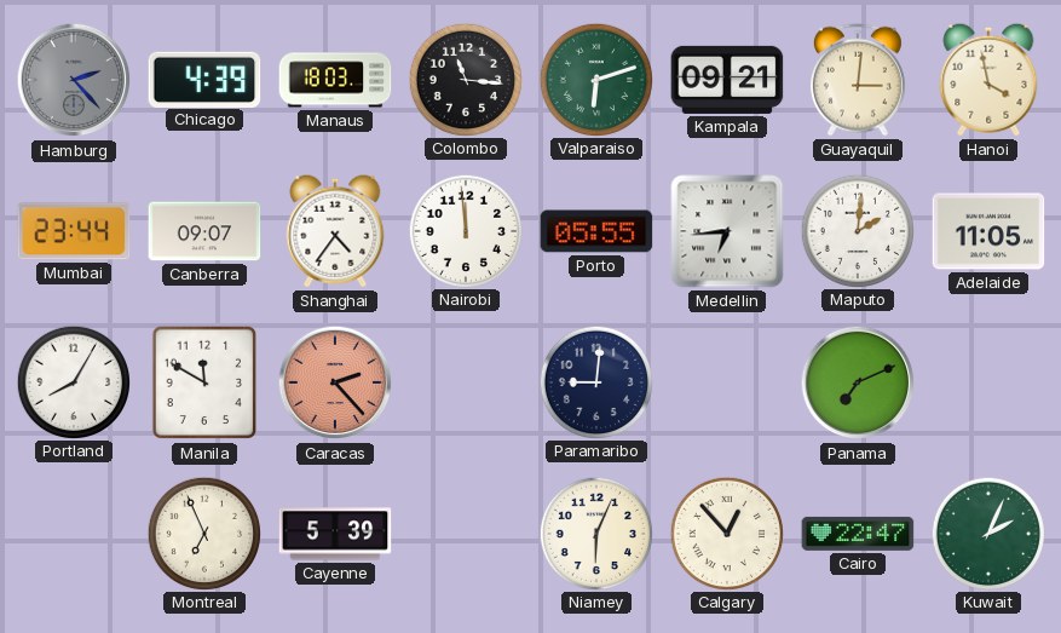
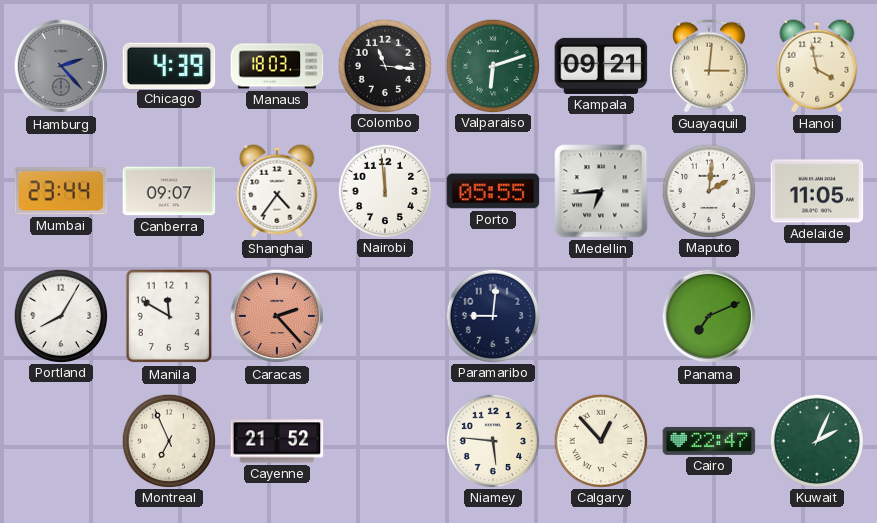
Cayenne: 5:39 -> 21:52
Niamey: 6:04 -> 5:46
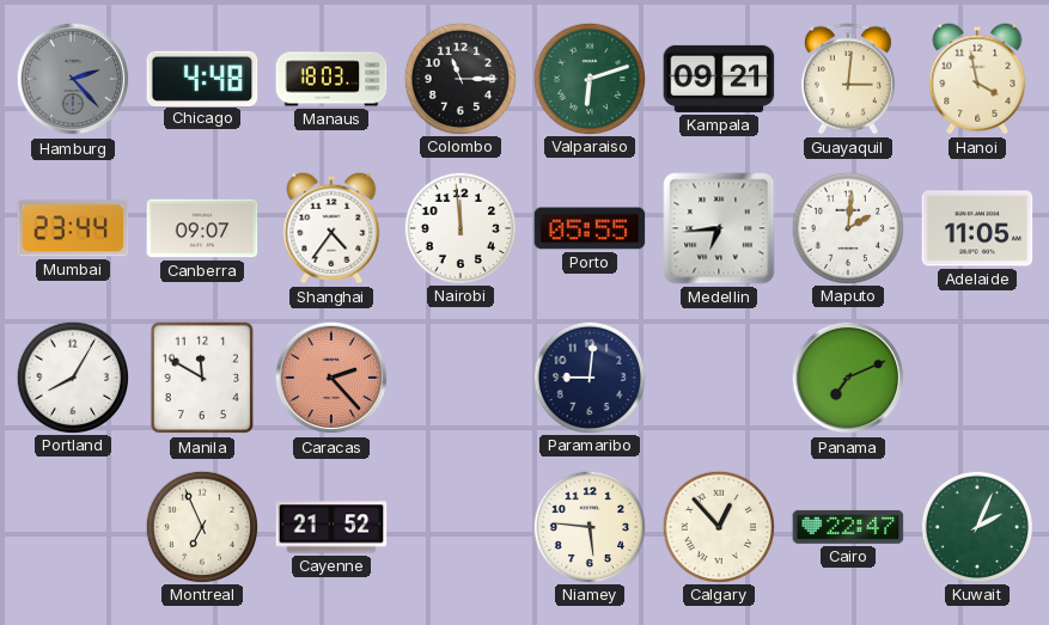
Chicago: 4:39 -> 4:48
Colombo: 11:16 -> 11:15
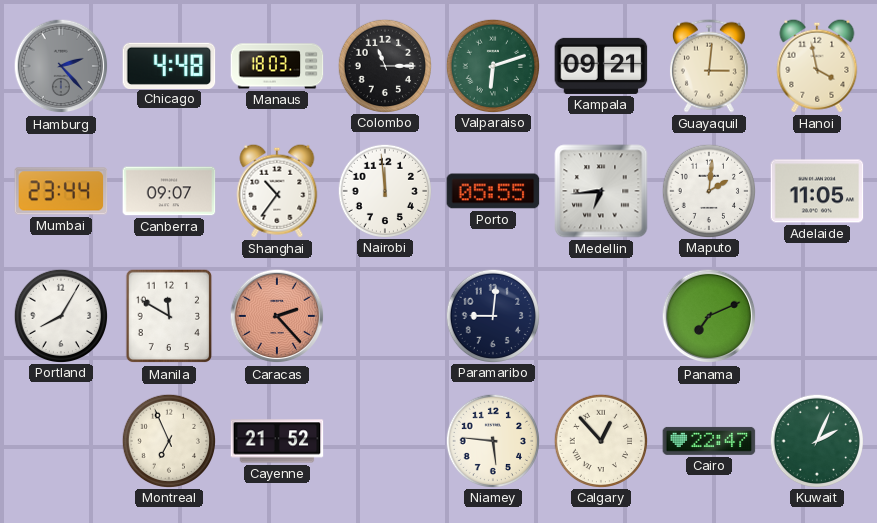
Shanghai: 4:36 -> 10:36
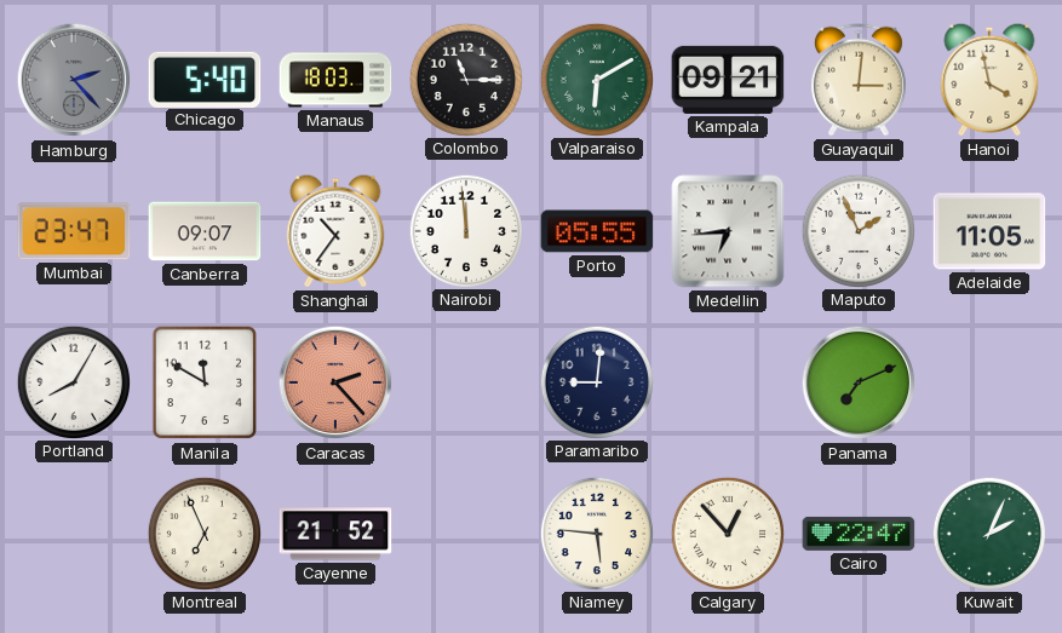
Chicago: 4:48 -> 5:40
Valparaiso: 6:12 -> 6:10
Mumbai: 23:44 -> 23:47
Maputo: 2:01 -> 1:56
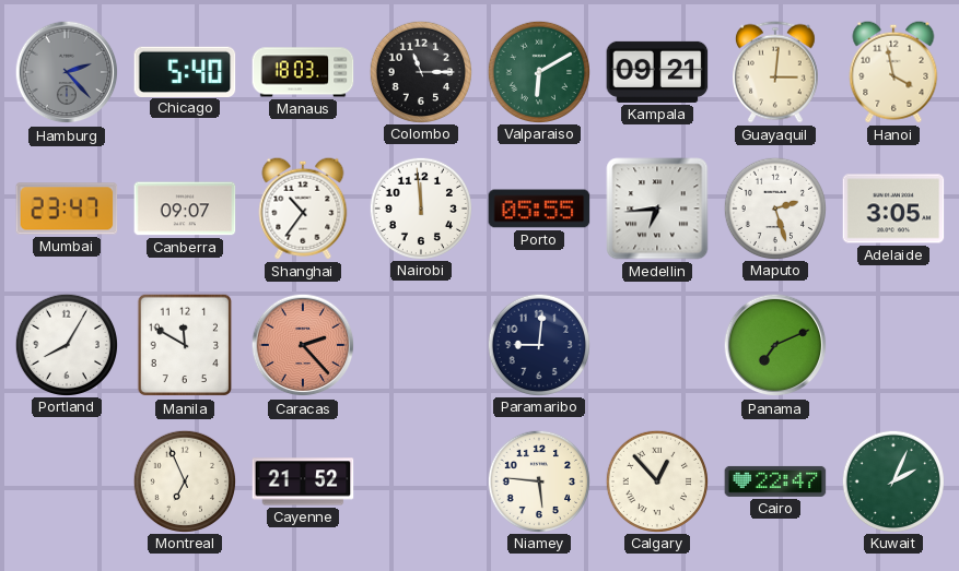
Maputo: 1:56 -> 2:27
Adelaide: 11:05 -> 3:05
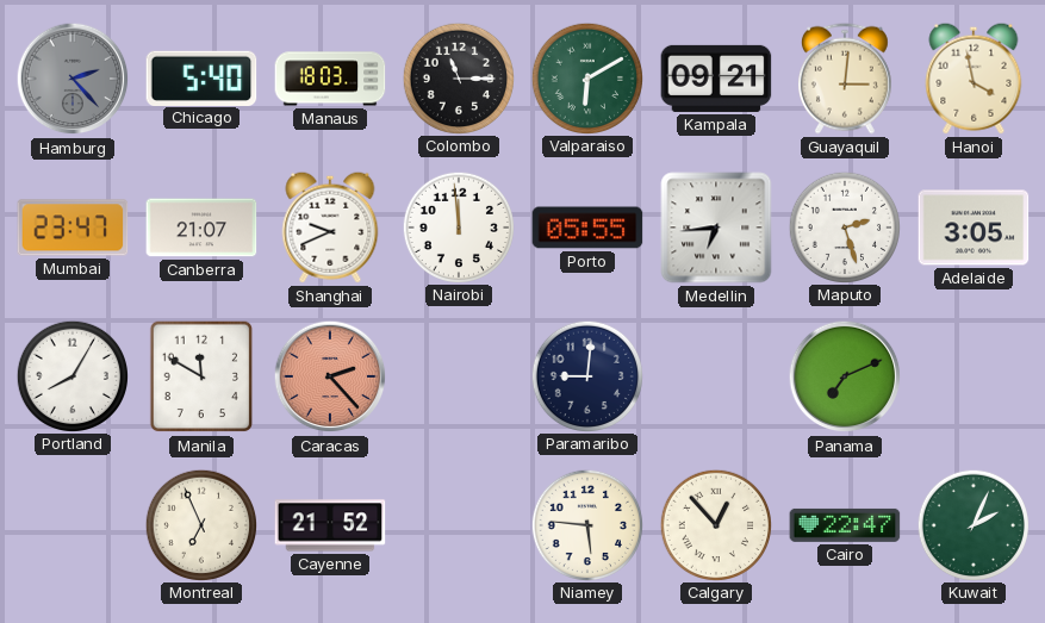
Canberra: 09:07 -> 21:07
Shanghai: 10:36 -> 9:41
